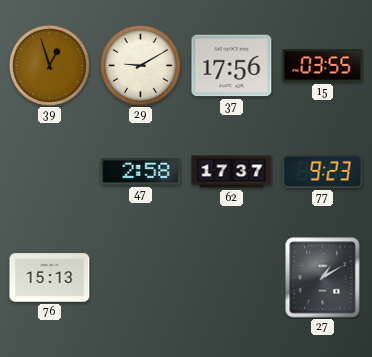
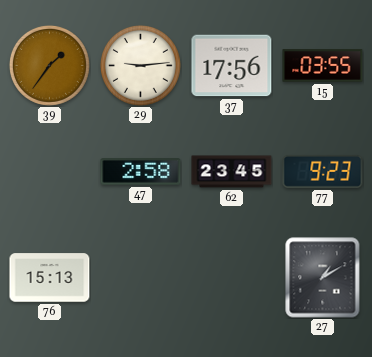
39: 12:57 -> 1:36
29: 9:10 -> 9:14
62: 17:37 -> 23:45
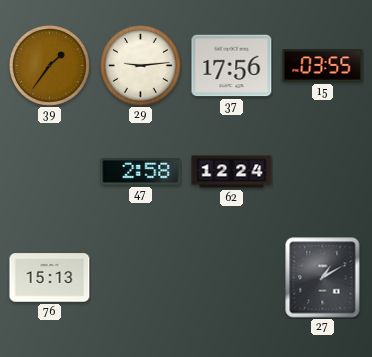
62: 23:45 -> 12:24
77: 9:23 -> none
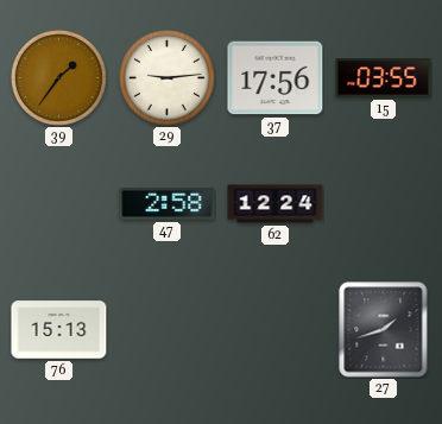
27: 1:10 -> 1:42
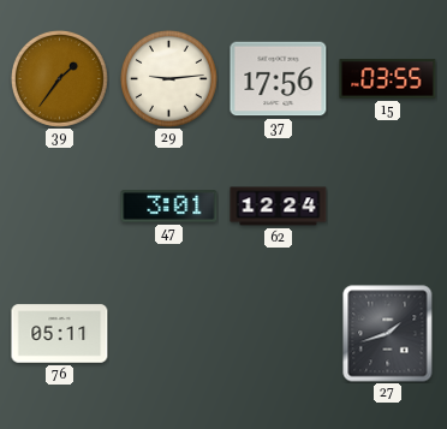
47: 2:58 -> 3:01
76: 15:13 -> 05:11
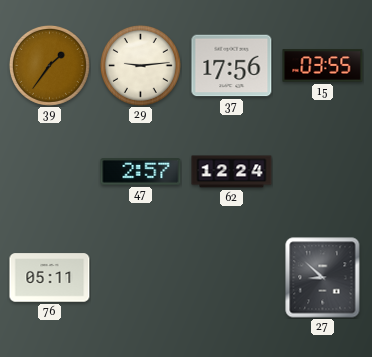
47: 3:01 -> 2:57
27: 1:42 -> 8:52
